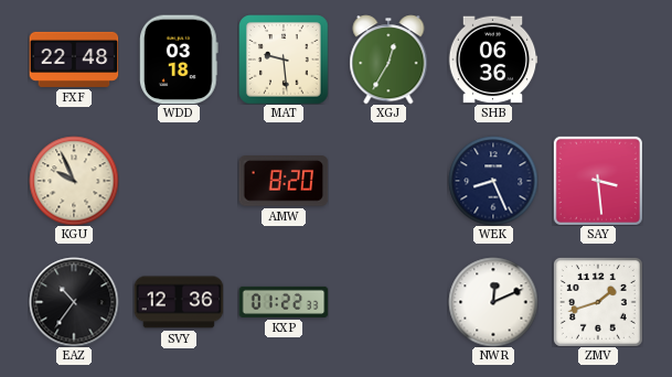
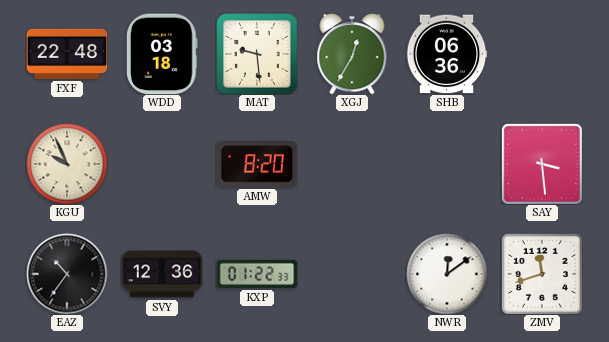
WEK: 8:26 -> none
NWR: 12:11 -> 12:09
ZMV: 1:42 -> 11:42
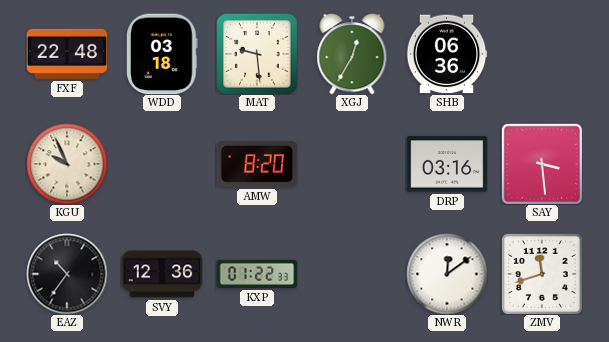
DRP: none -> 03:16
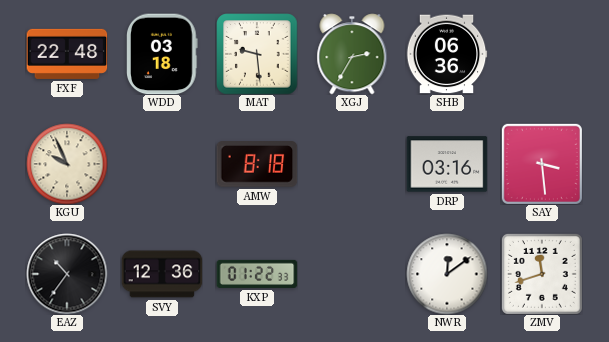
XGJ: 12:35 -> 2:35
AMW: 8:20 -> 8:18
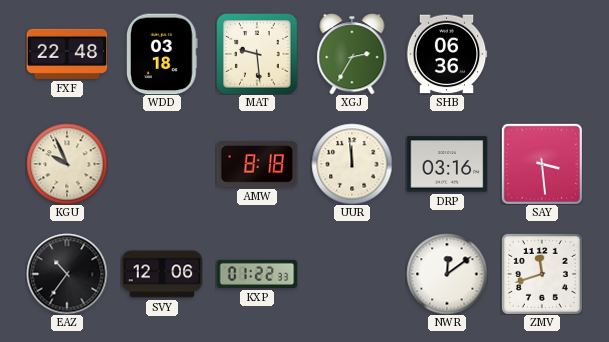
UUR: none -> 11:59
SVY: 12:36 -> 12:06
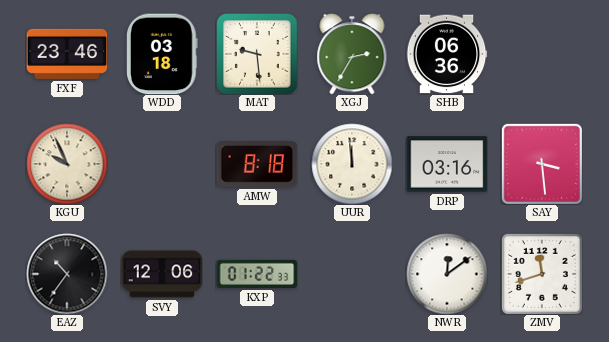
FXF: 22:48 -> 23:46
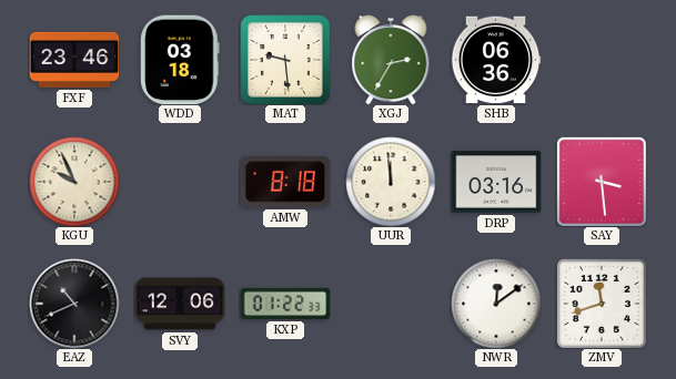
EAZ: 10:36 -> 10:41
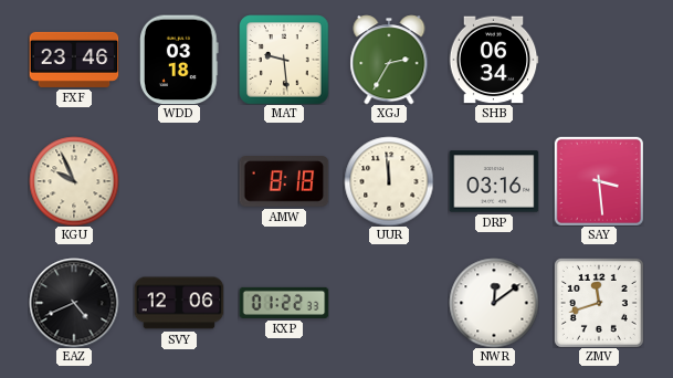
SHB: 06:36 -> 06:34
EAZ: 10:41 -> 4:41
